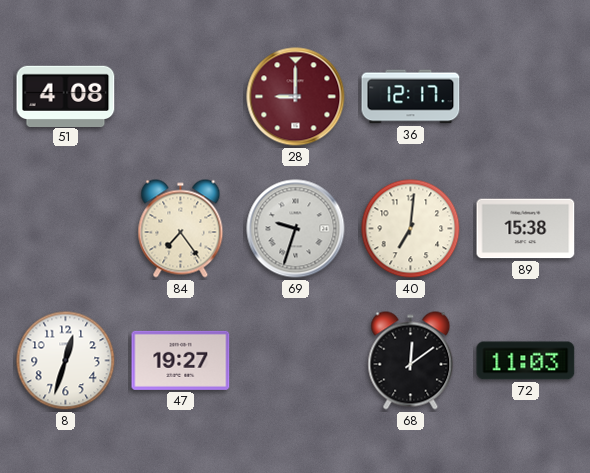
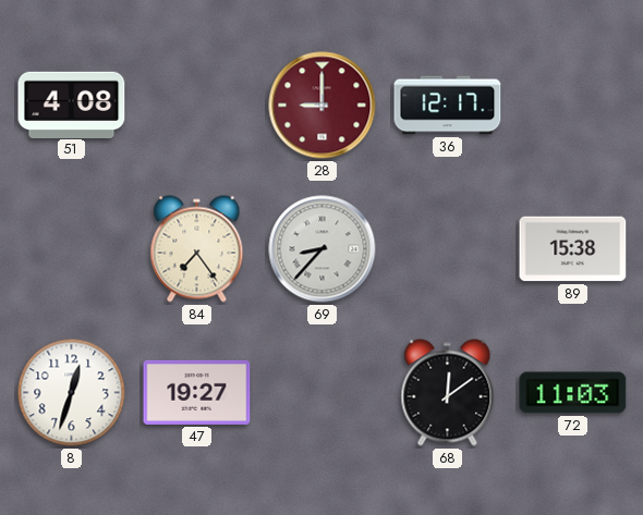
69: 9:33 -> 8:37
40: 7:01 -> none
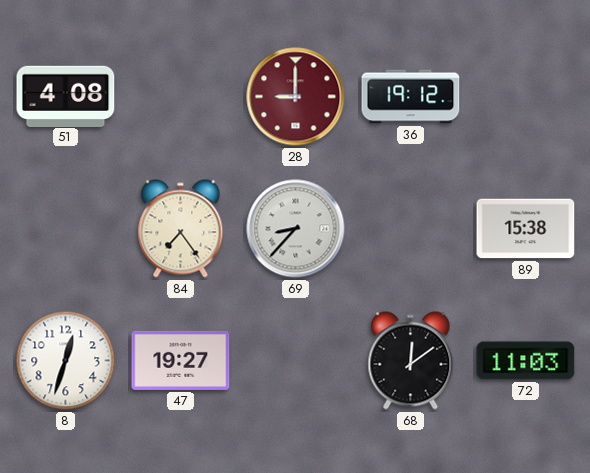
36: 12:17 -> 19:12
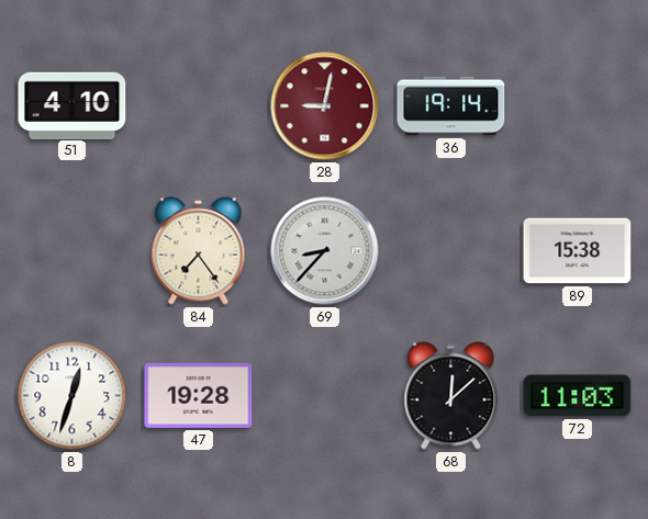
51: 4:08 -> 4:10
28: 9:00 -> 9:02
36: 19:12 -> 19:14
47: 19:27 -> 19:28
68: 12:09 -> 12:08
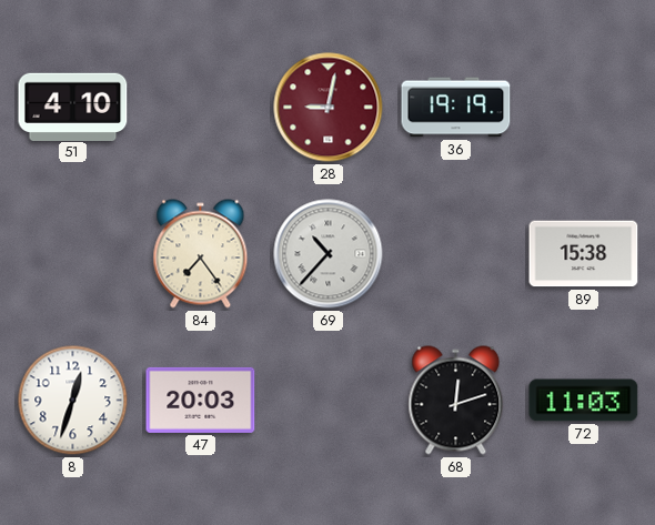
36: 19:14 -> 19:19
69: 8:37 -> 10:37
47: 19:28 -> 20:03
68: 12:08 -> 12:12
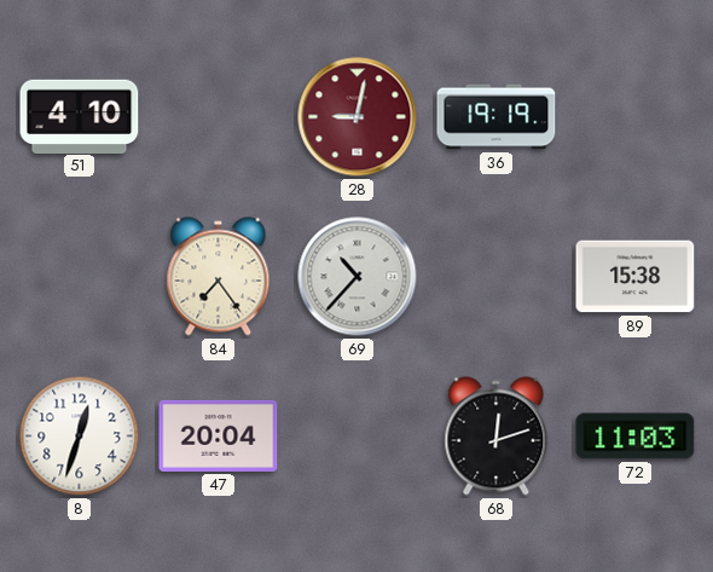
47: 20:03 -> 20:04
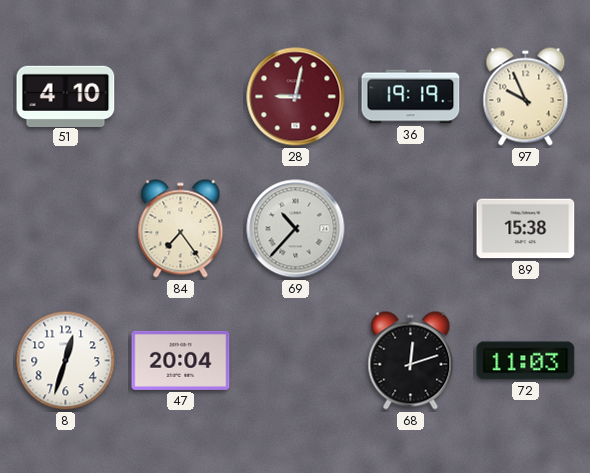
97: none -> 9:56
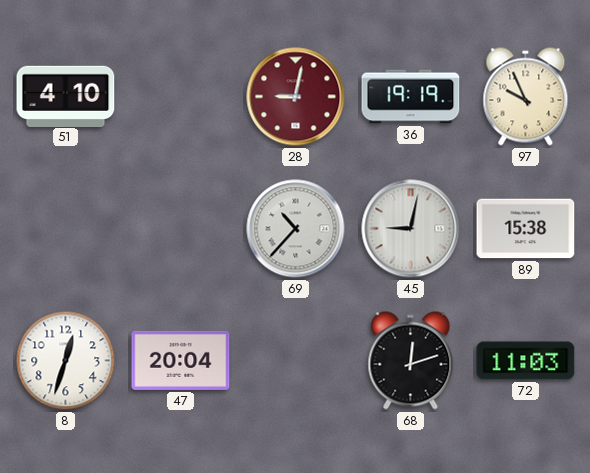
84: 7:24 -> none
45: none -> 9:02
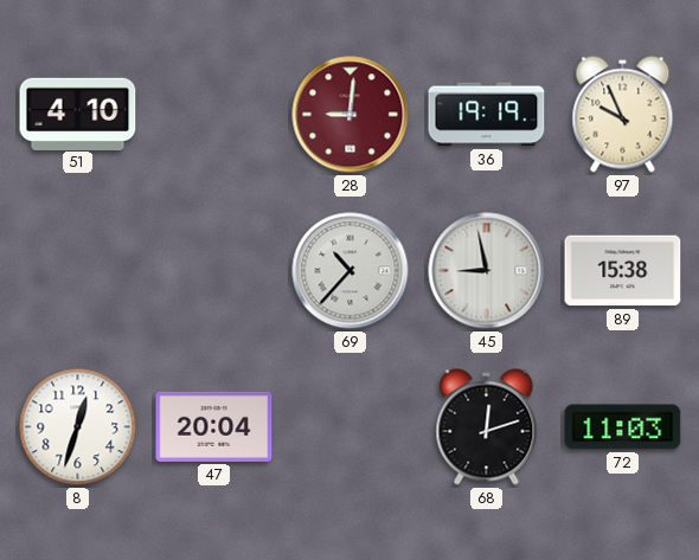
28: 9:02 -> 9:01
45: 9:02 -> 8:58
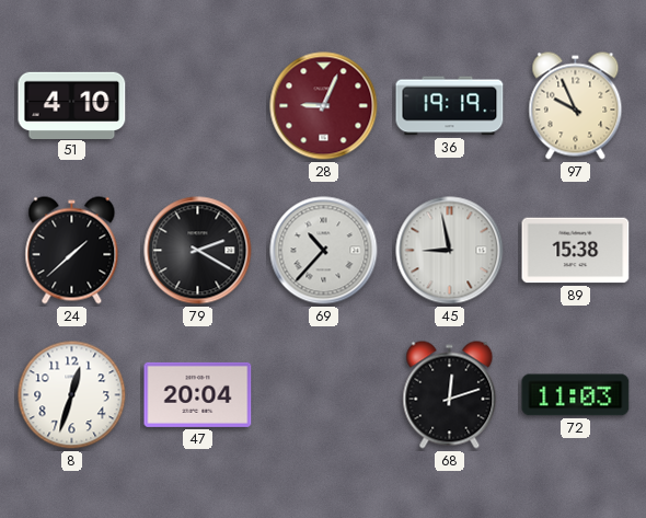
28: 9:01 -> 9:04
24: none -> 1:38
79: none -> 2:20
